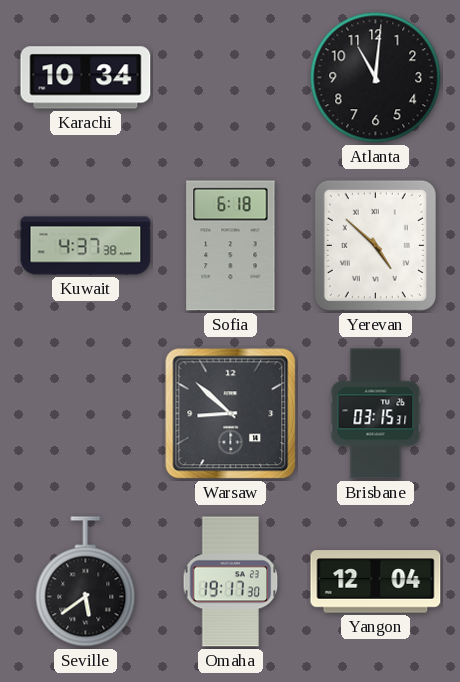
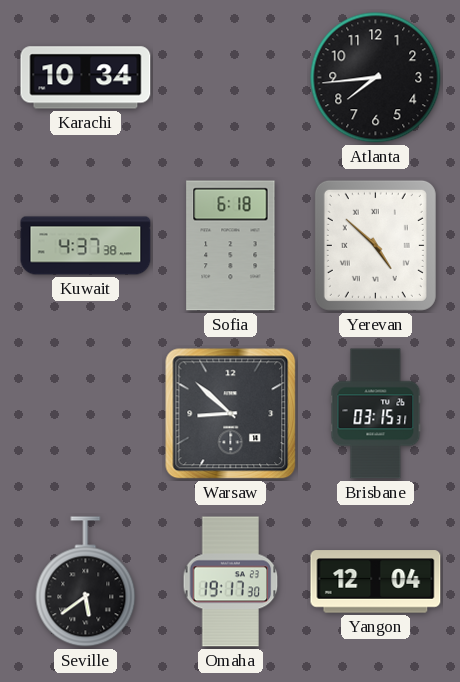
Atlanta: 11:01 -> 7:44
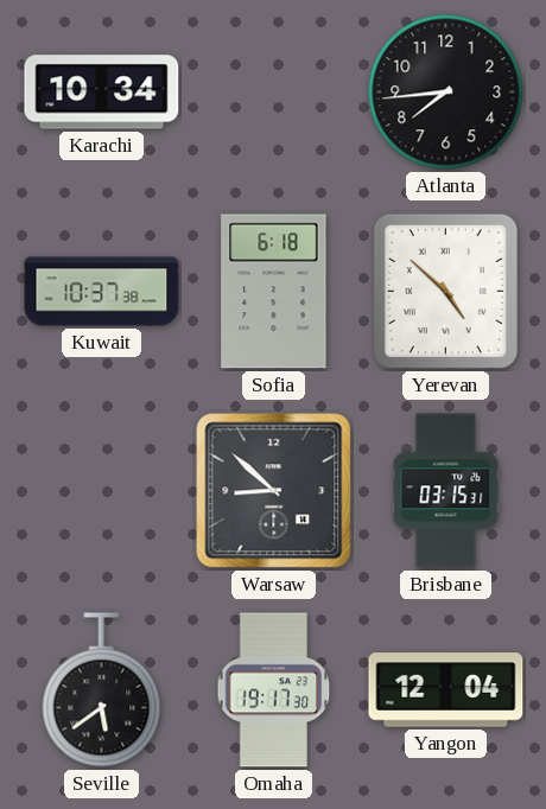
Kuwait: 4:37 -> 10:37
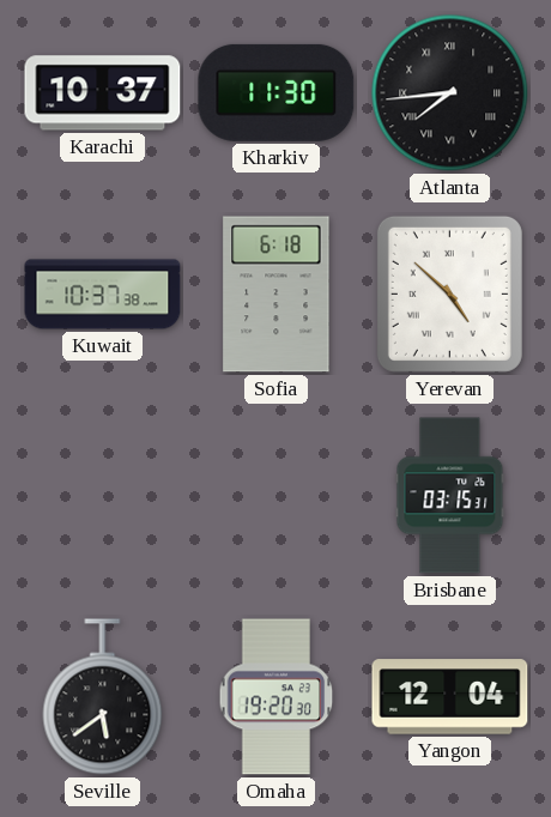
Karachi: 10:34 -> 10:37
Kharkiv: none -> 11:30
Atlanta numerals: Arabic -> Roman
Warsaw: 8:52 -> none
Omaha: 19:17 -> 19:20
